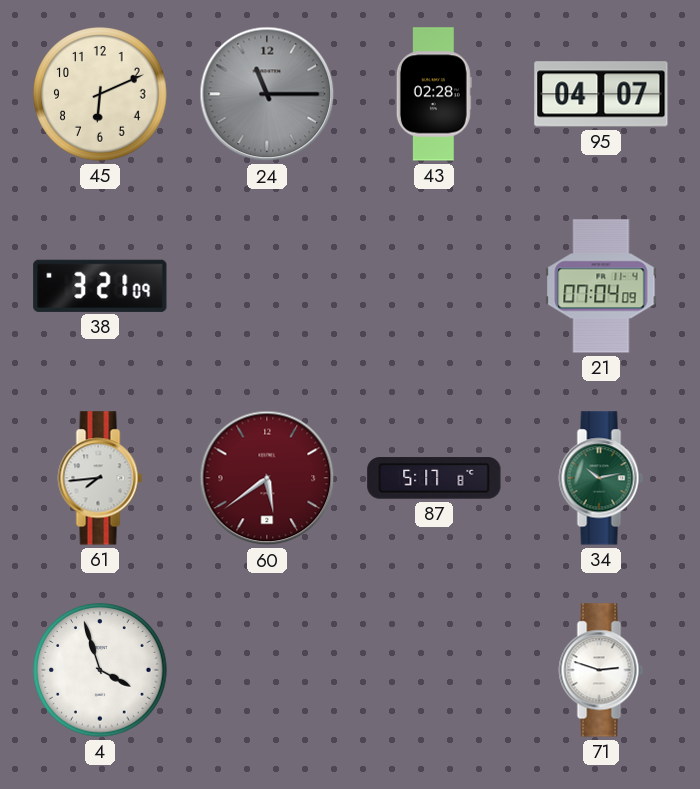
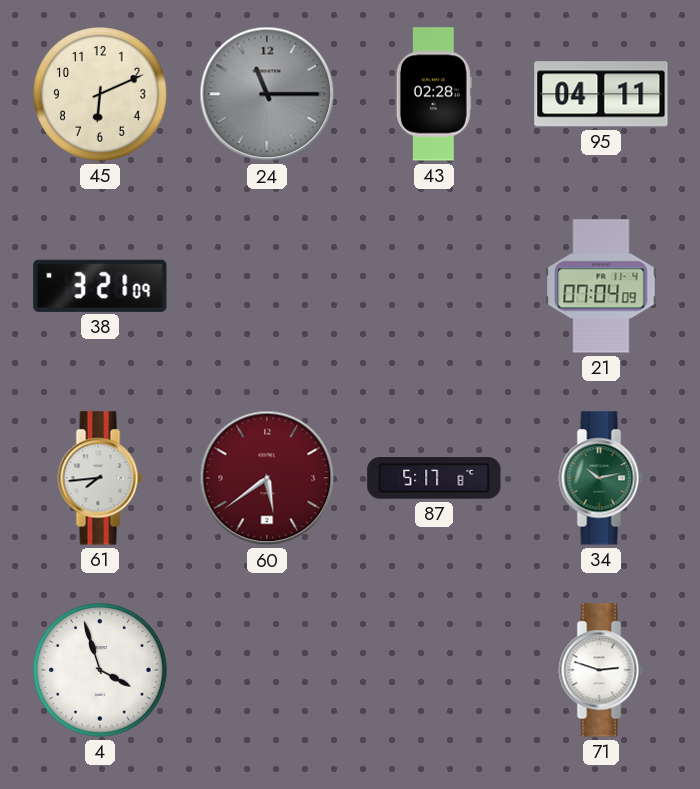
95: 04:07 -> 04:11
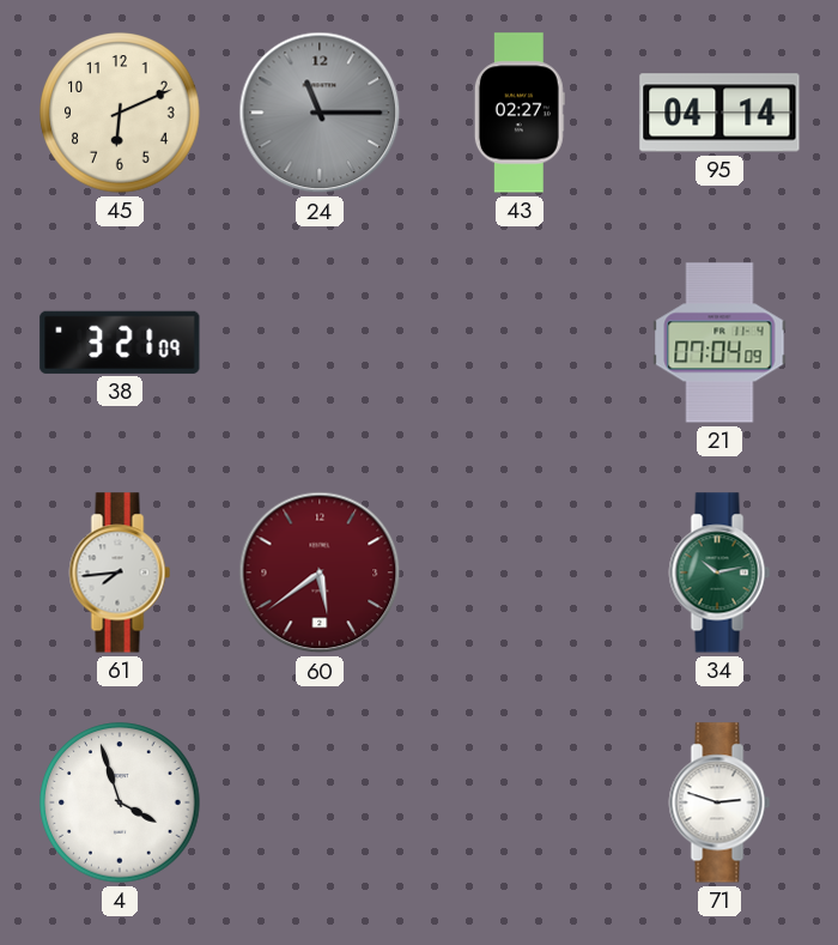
43: 02:28 -> 02:27
95: 04:11 -> 04:14
87: 5:17 -> none
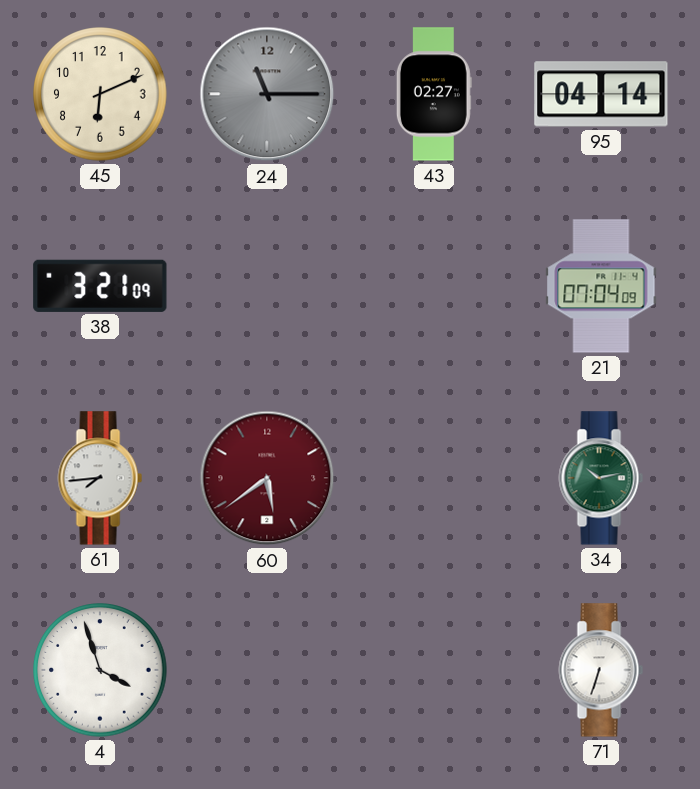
71: 2:48 -> 6:33
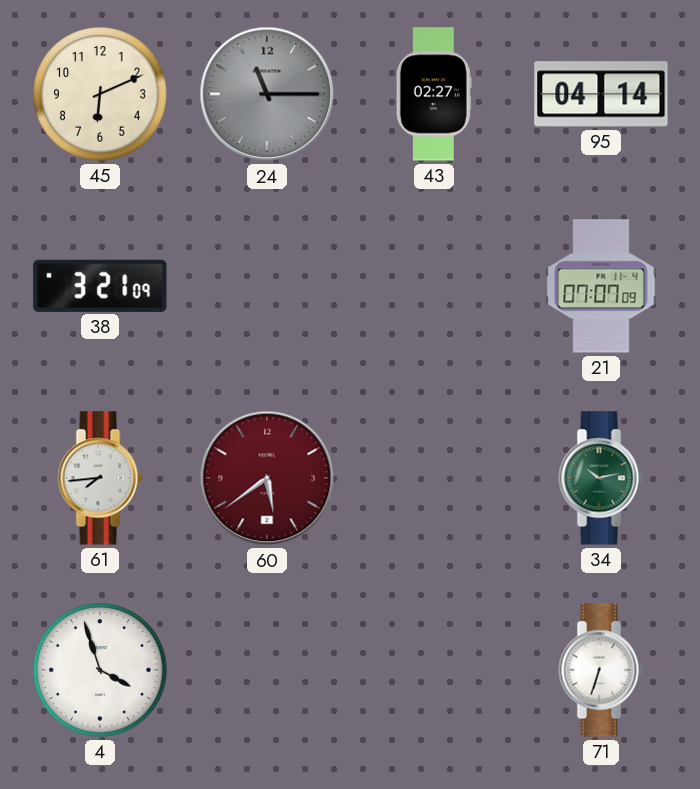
21: 07:04 -> 07:07
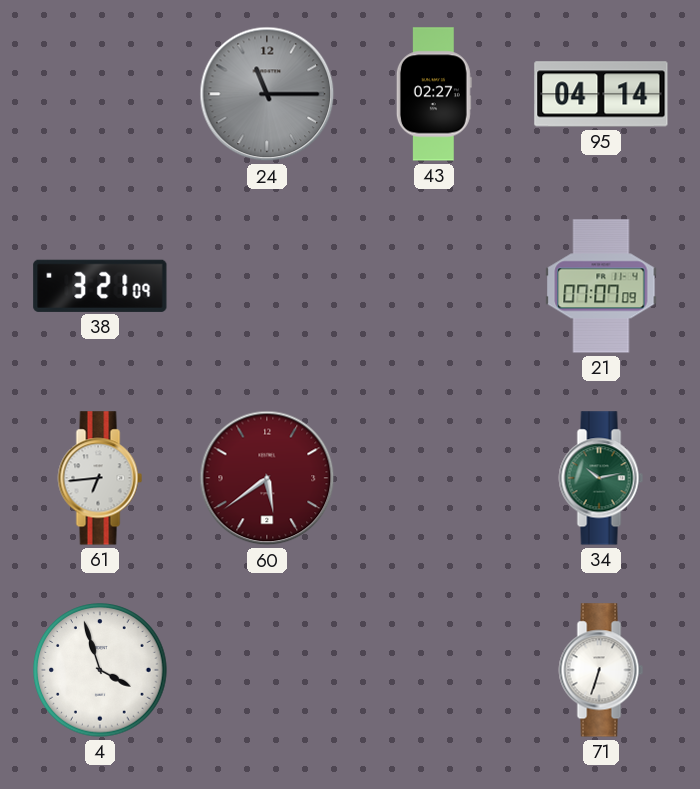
45: 6:11 -> none
61: 7:44 -> 6:44
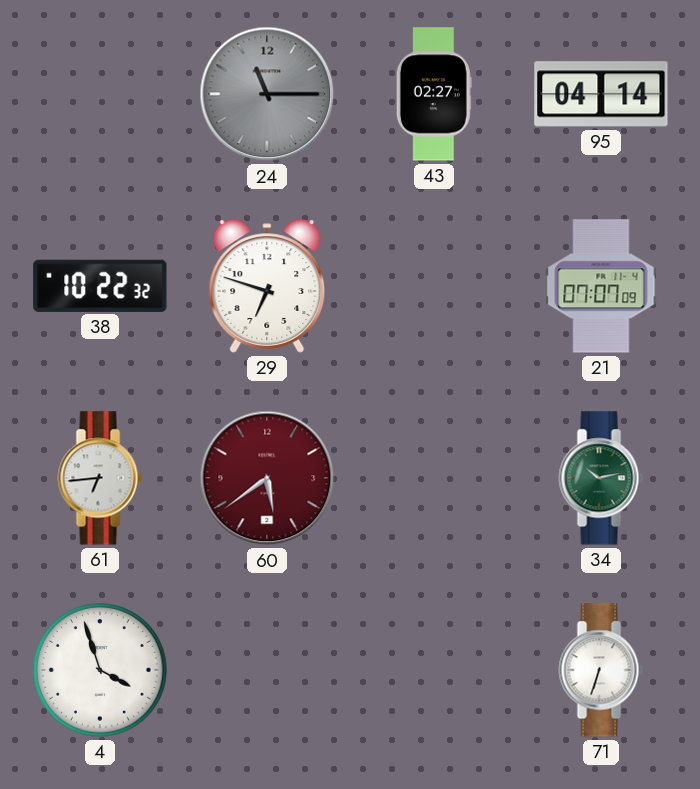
38: 3:21 -> 10:22
29: none -> 6:48
